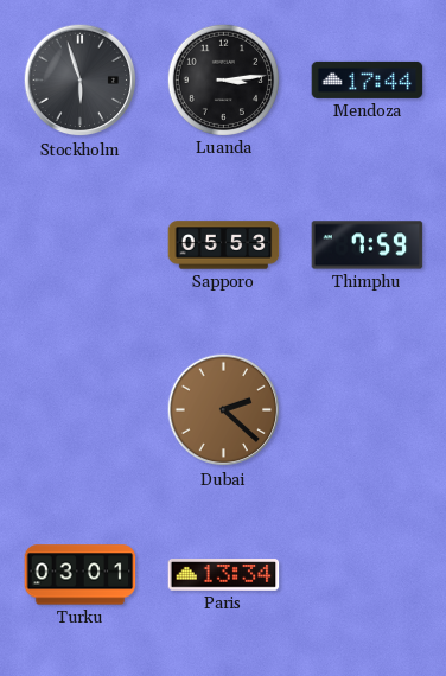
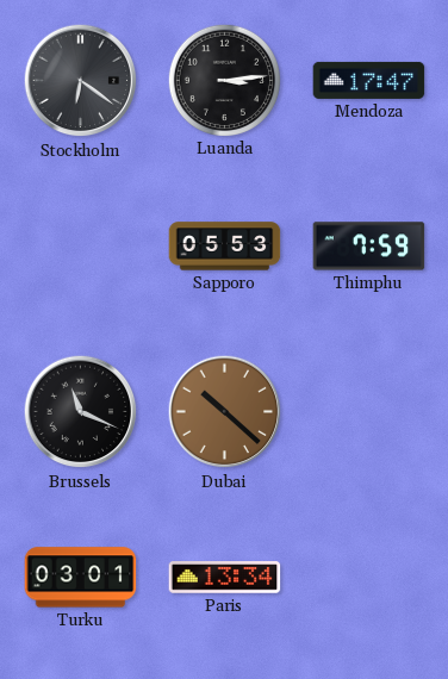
Stockholm: 5:57 -> 6:21
Mendoza: 17:44 -> 17:47
Brussels: none -> 11:19
Dubai: 2:22 -> 10:22
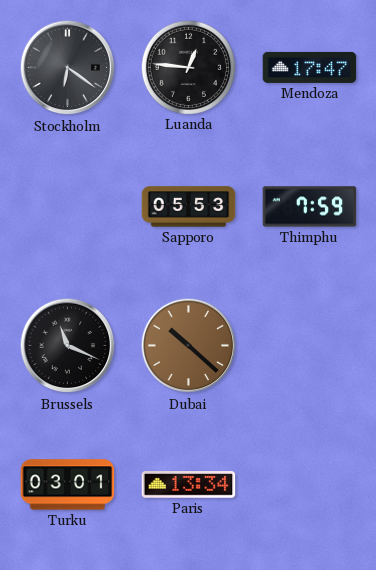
Luanda: 3:14 -> 12:46
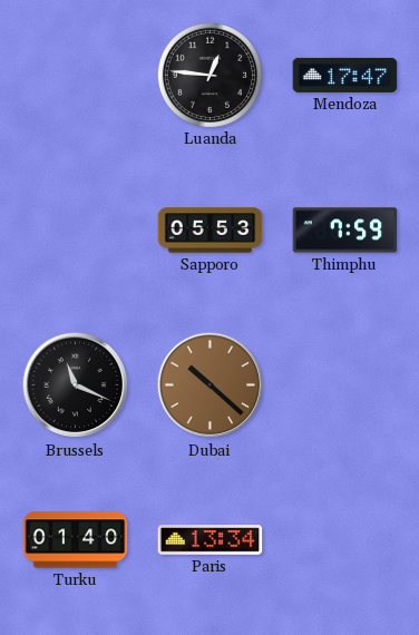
Stockholm: 6:21 -> none
Turku: 03:01 -> 01:40
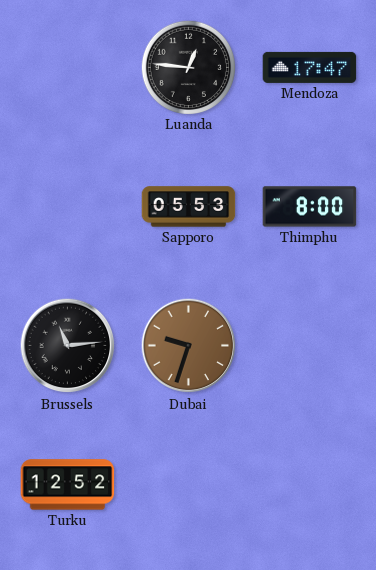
Thimphu: 7:59 -> 8:00
Brussels: 11:19 -> 11:14
Dubai: 10:22 -> 9:33
Turku: 01:40 -> 12:52
Paris: 13:34 -> none
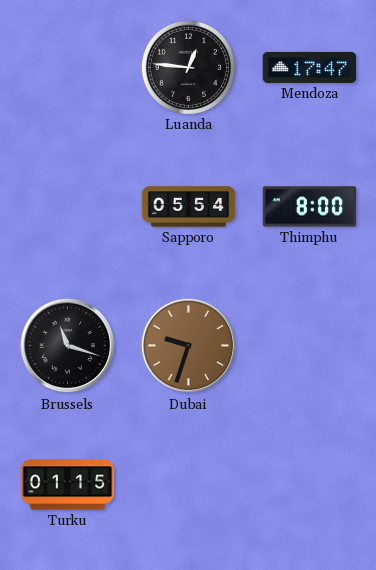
Sapporo: 05:53 -> 05:54
Brussels: 11:14 -> 11:18
Turku: 12:52 -> 01:15
